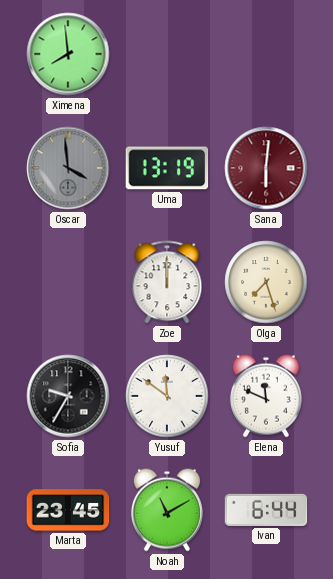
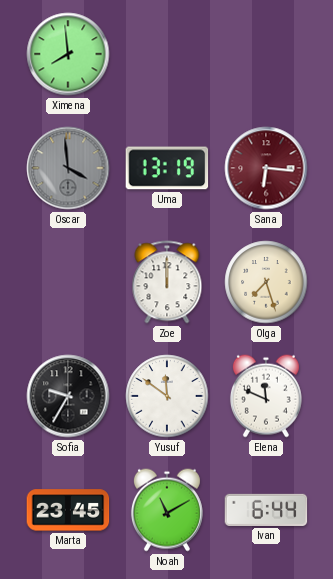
Sana: 6:01 -> 6:16
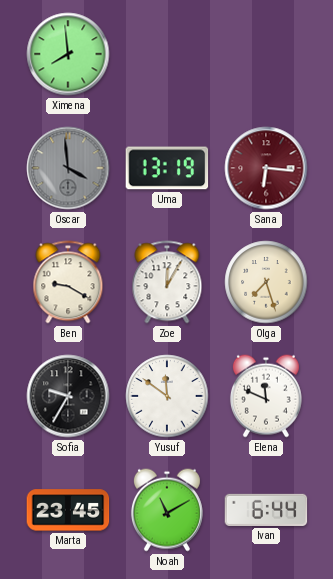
Ben: none -> 9:20
Zoe: 12:00 -> 12:05
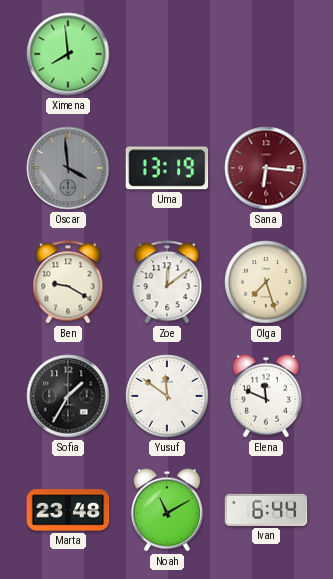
Zoe: 12:05 -> 12:09
Sofia: 9:35 -> 1:35
Marta: 23:45 -> 23:48
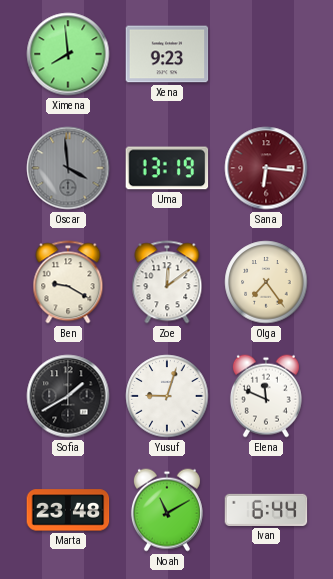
Xena: none -> 9:23
Olga: 7:27 -> 7:24
Sofia: 1:35 -> 1:40
Yusuf: 11:51 -> 9:03
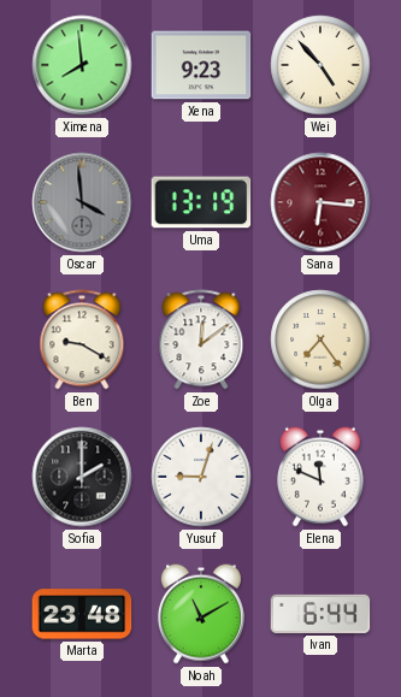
Wei: none -> 4:53
Sofia: 1:40 -> 2:00
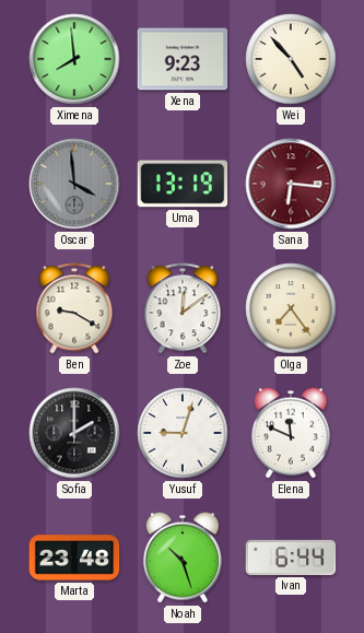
Noah: 11:10 -> 10:27
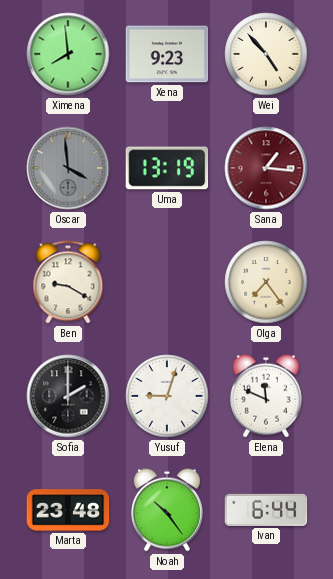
Sana: 6:16 -> 1:16
Zoe: 12:09 -> none
Noah: 10:27 -> 10:24
